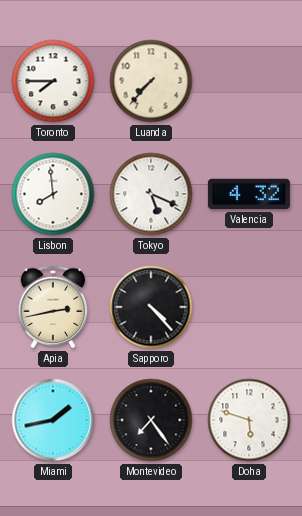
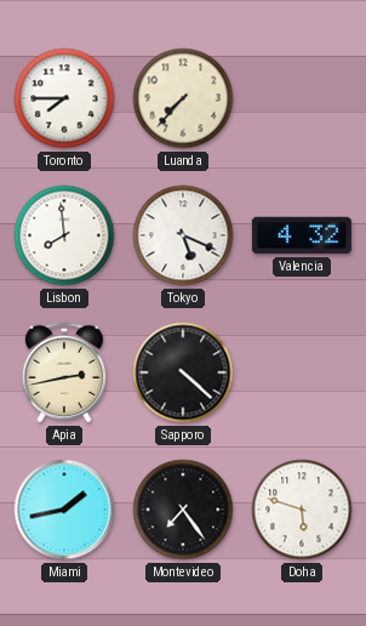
Sapporo: 4:23 -> 4:22
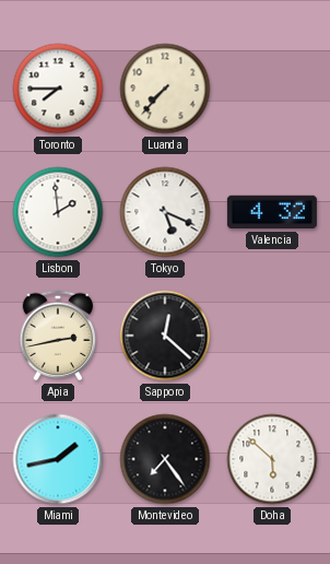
Lisbon: 7:59 -> 1:59
Sapporo: 4:22 -> 12:22
Doha: 5:48 -> 5:52
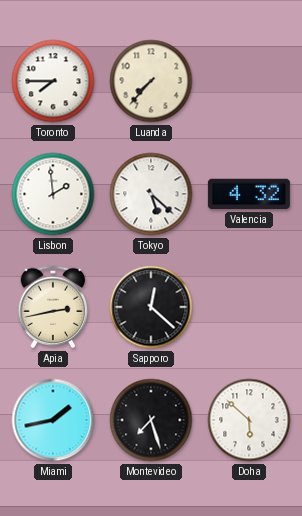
Tokyo: 5:19 -> 5:22
Montevideo: 7:24 -> 7:27
